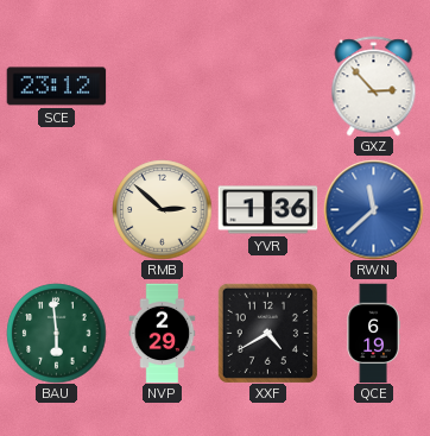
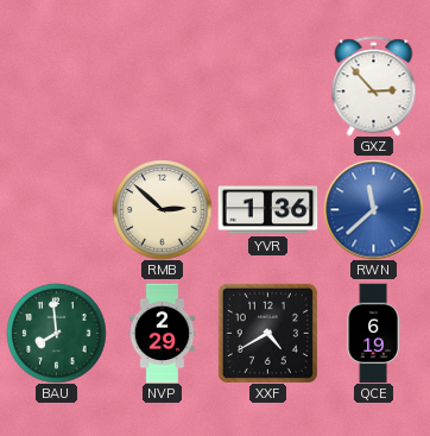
SCE: 23:12 -> none
BAU: 5:59 -> 7:59
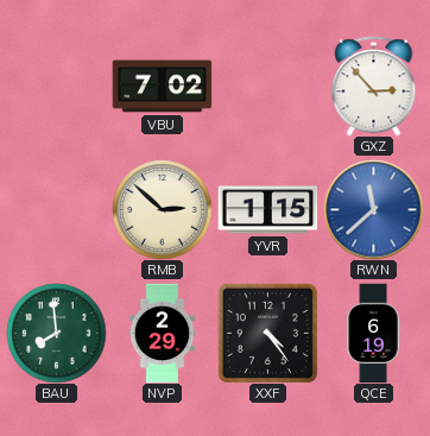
VBU: none -> 7:02
YVR: 1:36 -> 1:15
XXF: 4:40 -> 4:24
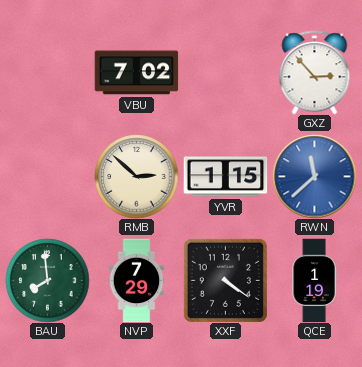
NVP: 2:29 -> 7:29
XXF: 4:24 -> 4:21
QCE: 6:19 -> 1:19
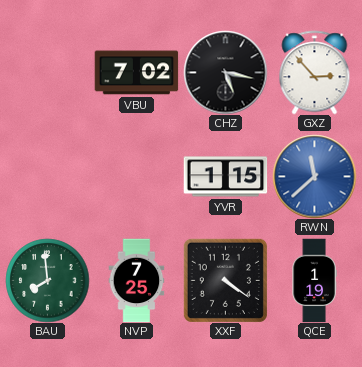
CHZ: none -> 5:17
RMB: 2:52 -> none
NVP: 7:29 -> 7:25
